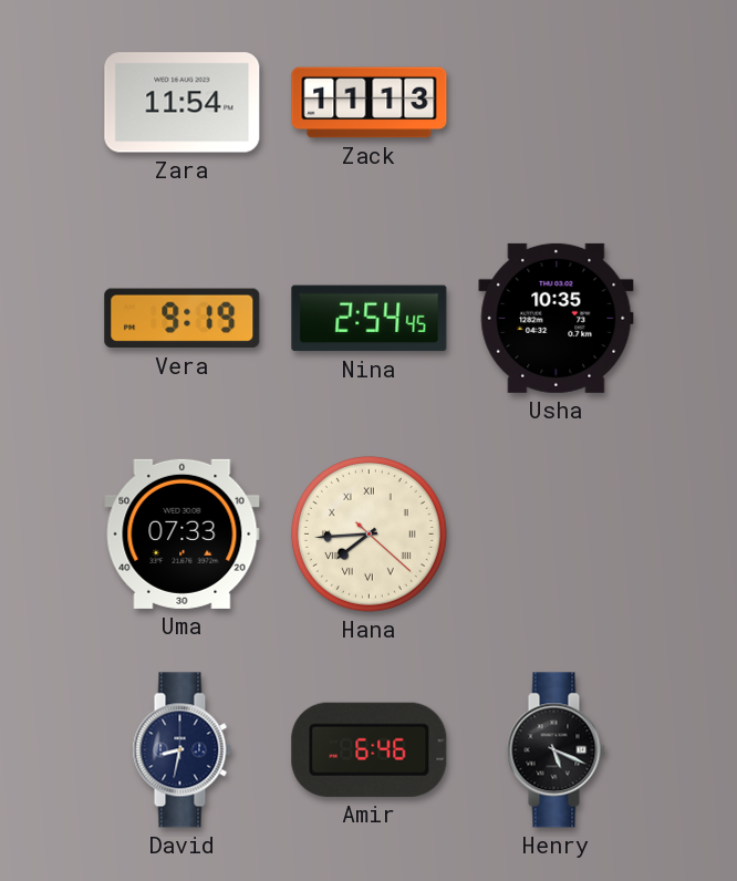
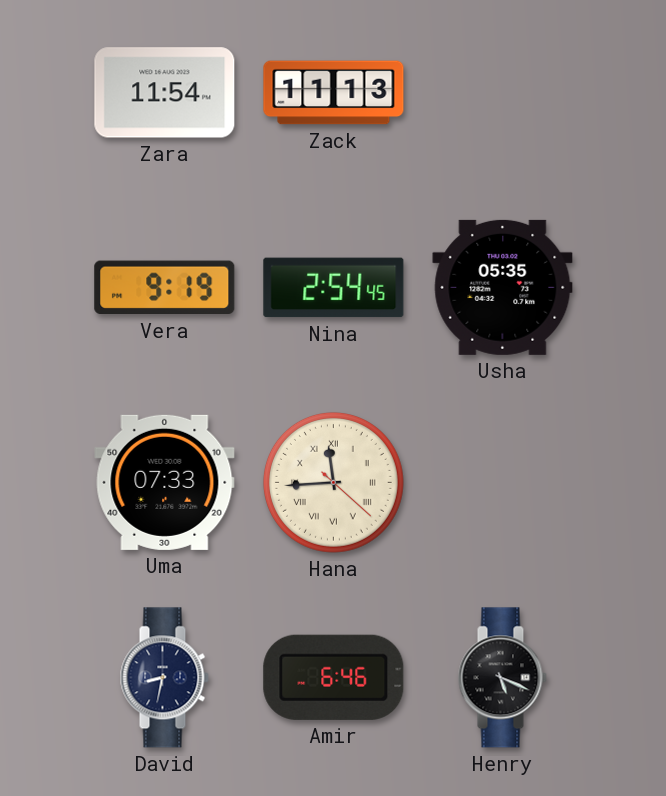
Usha: 10:35 -> 05:35
Hana: 7:44 -> 11:44
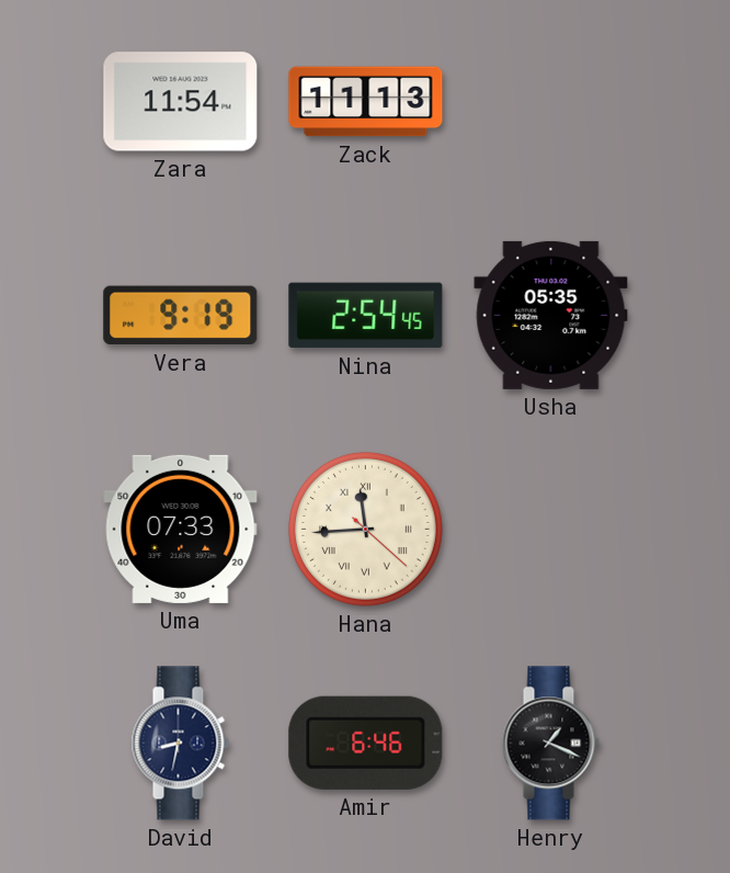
Henry: 5:19 -> 1:19
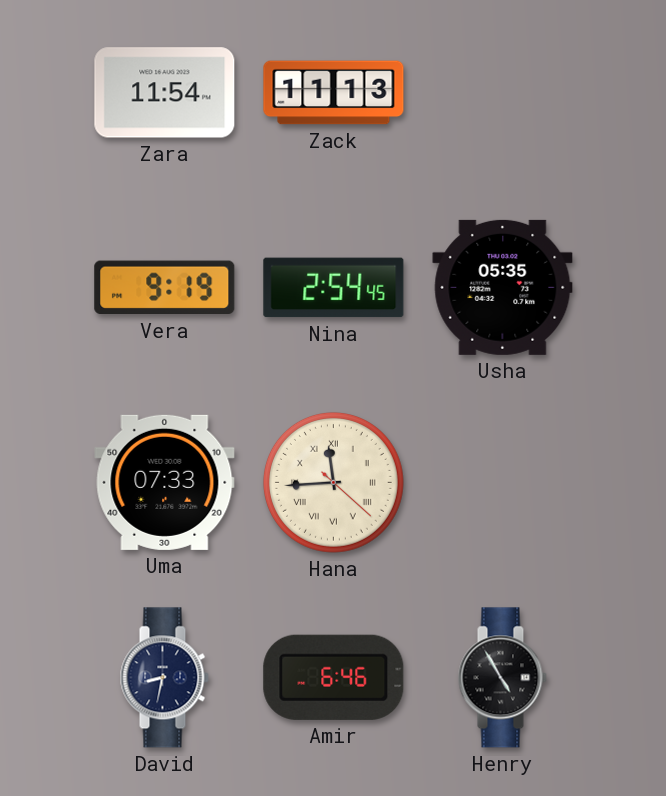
Henry: 1:19 -> 4:55
